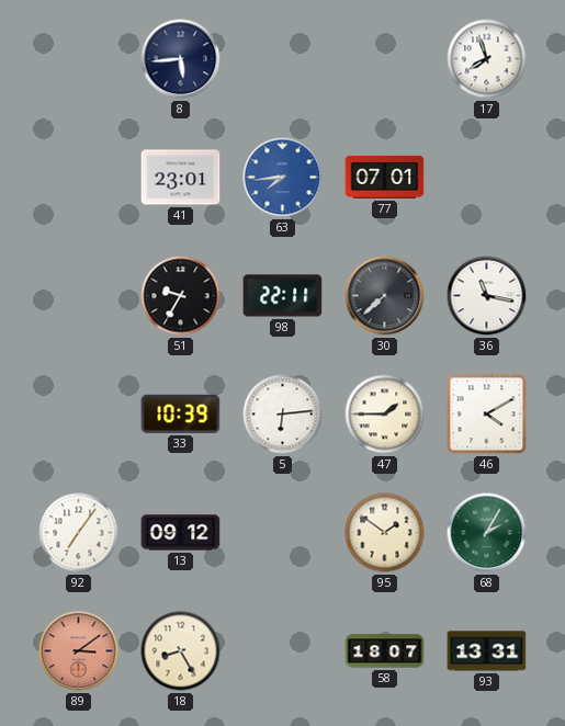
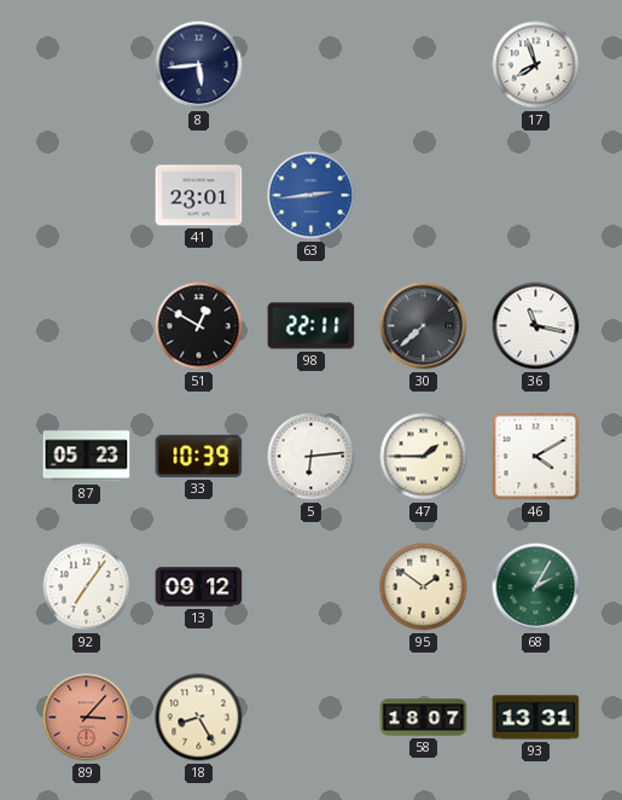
63: 7:44 -> 2:44
77: 07:01 -> none
51: 9:35 -> 12:50
87: none -> 05:23
89: 3:09 -> 3:07
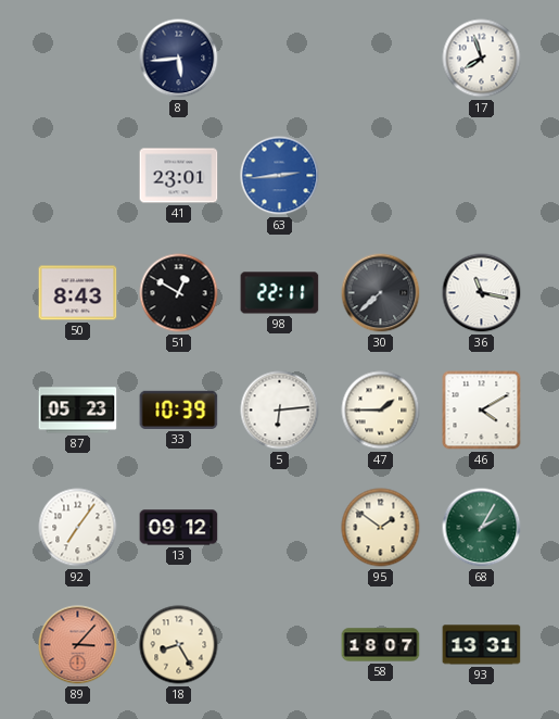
50: none -> 8:43
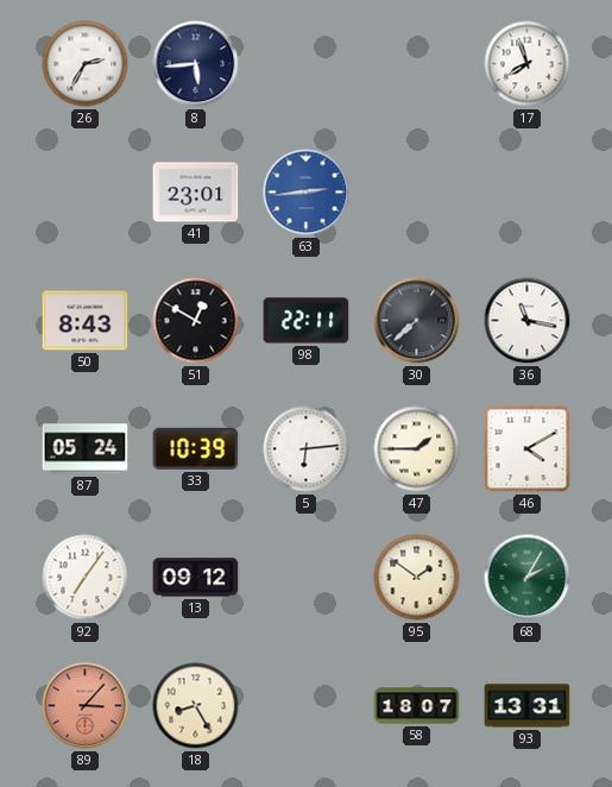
26: none -> 2:35
87: 05:23 -> 05:24
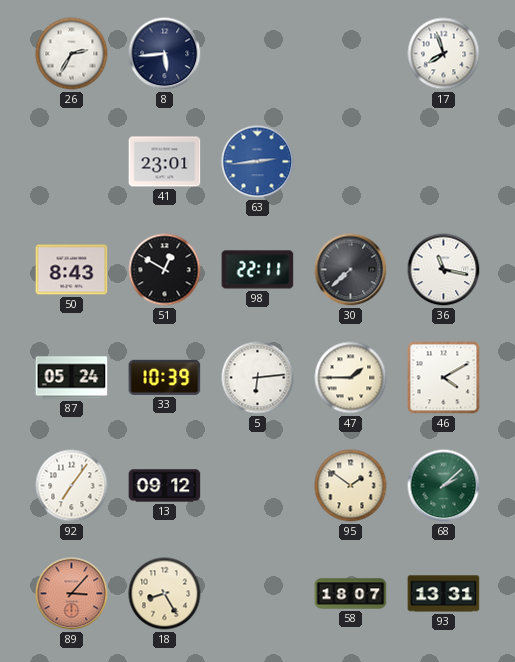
68: 2:05 -> 2:08
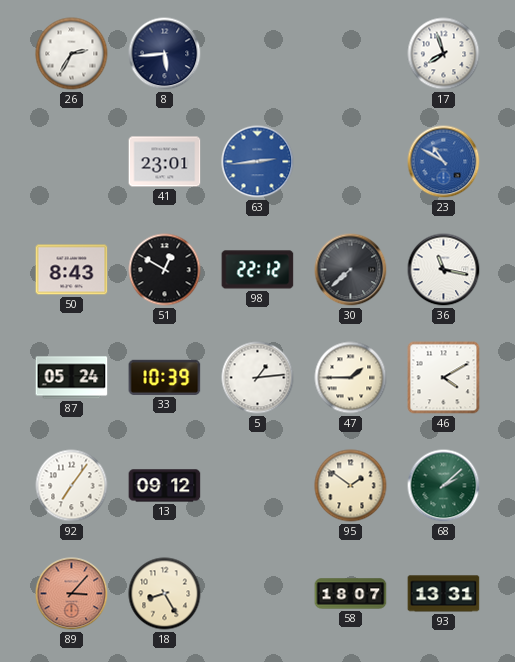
23: none -> 10:50
98: 22:11 -> 22:12
5: 6:14 -> 1:14
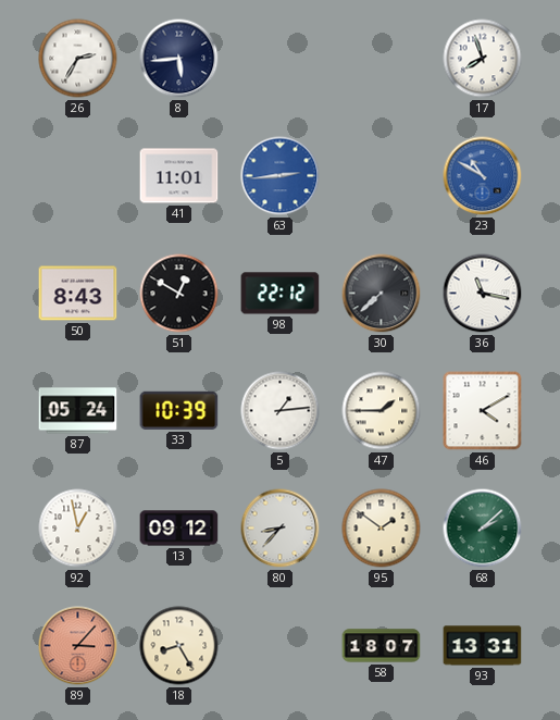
41: 23:01 -> 11:01
92: 7:06 -> 12:58
80: none -> 8:37
